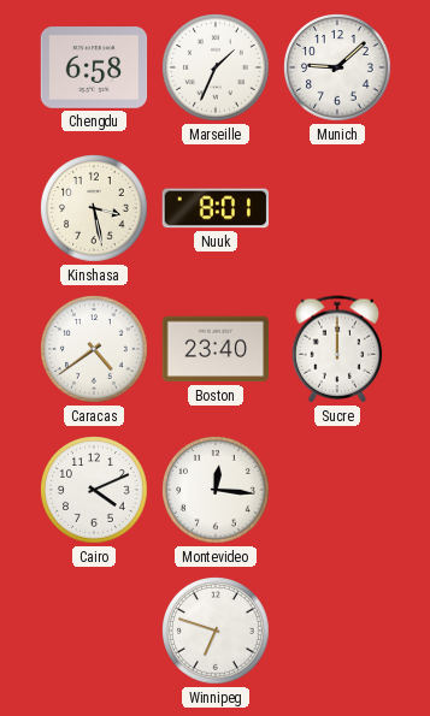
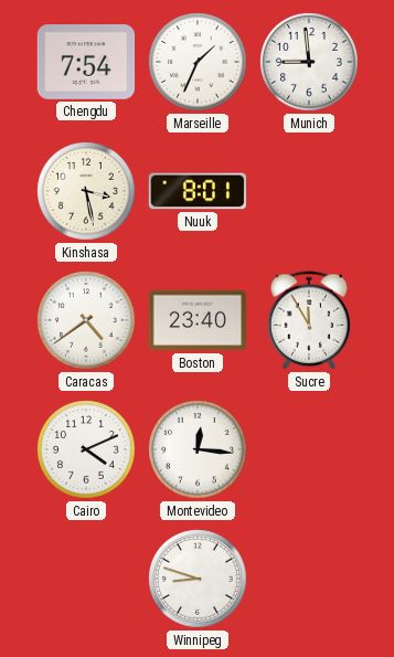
Chengdu: 6:58 -> 7:54
Munich: 9:08 -> 8:59
Sucre: 12:00 -> 11:55
Winnipeg: 6:48 -> 8:48
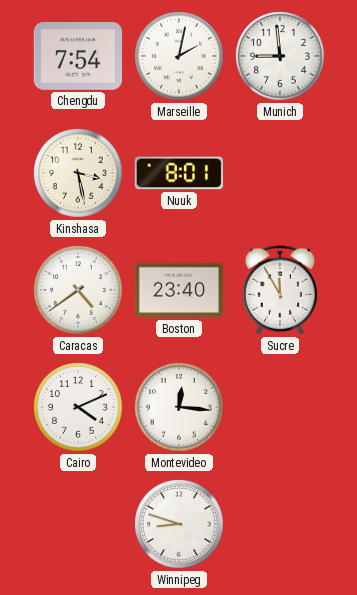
Marseille: 1:34 -> 2:02
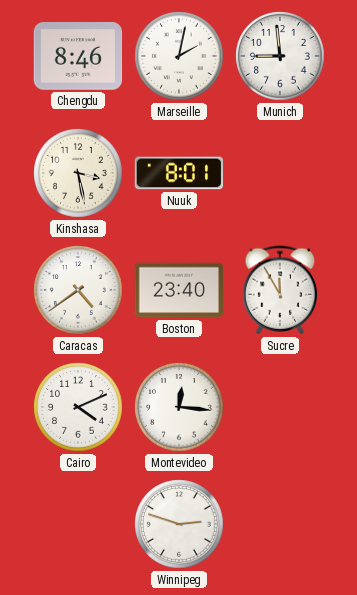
Chengdu: 7:54 -> 8:46
Winnipeg: 8:48 -> 2:48
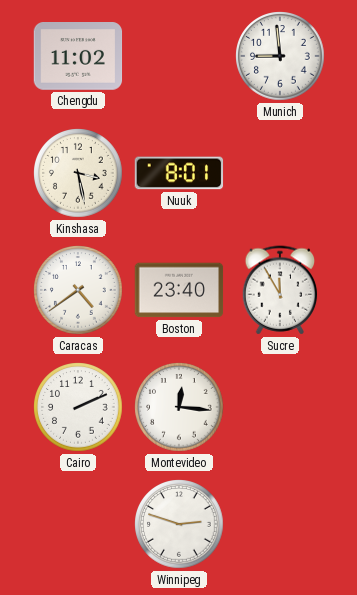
Chengdu: 8:46 -> 11:02
Marseille: 2:02 -> none
Cairo: 4:11 -> 2:11
